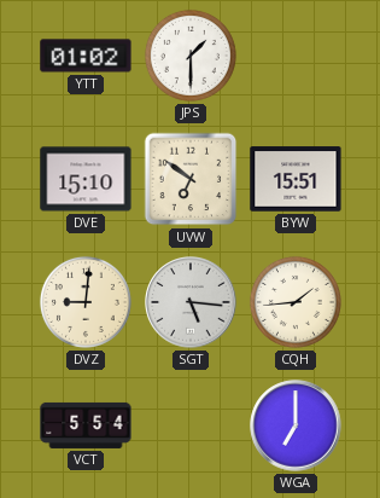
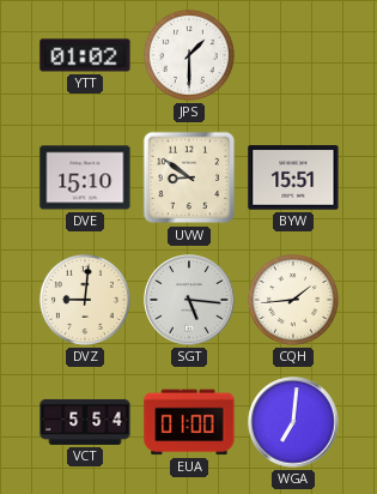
UVW: 6:51 -> 8:51
EUA: none -> 01:00
WGA: 7:00 -> 7:01
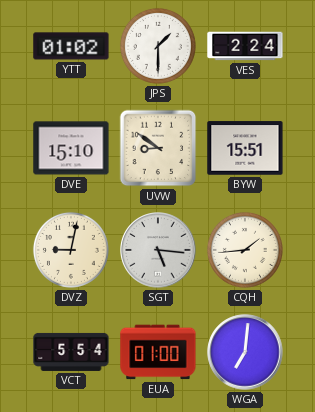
VES: none -> 2:24
DVZ: 9:01 -> 9:02
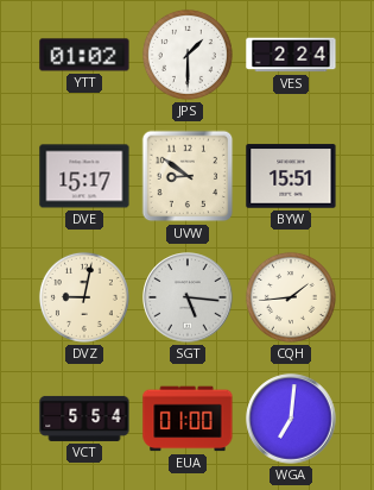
DVE: 15:10 -> 15:17
